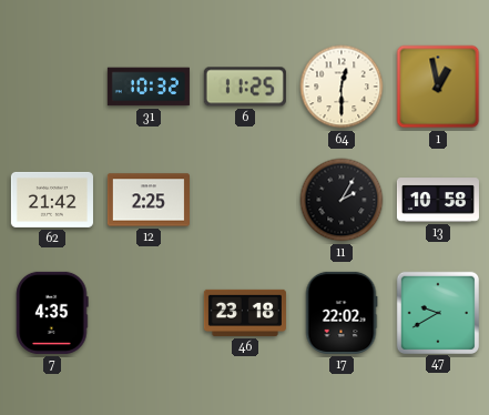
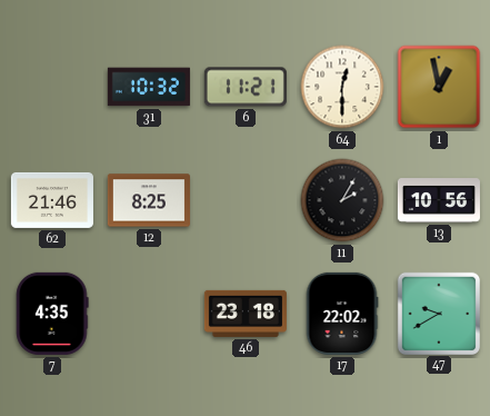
6: 11:25 -> 11:21
62: 21:42 -> 21:46
12: 2:25 -> 8:25
13: 10:58 -> 10:56
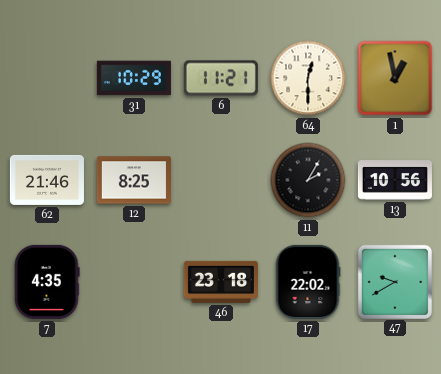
31: 10:32 -> 10:29
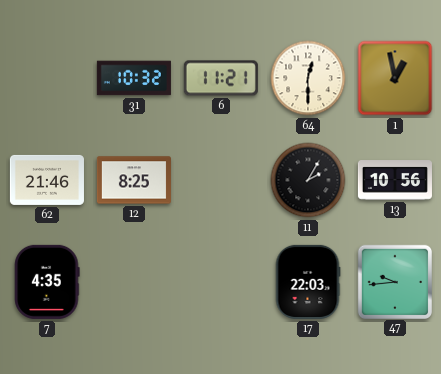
31: 10:29 -> 10:32
46: 23:18 -> none
17: 22:02 -> 22:03
47: 9:40 -> 9:44
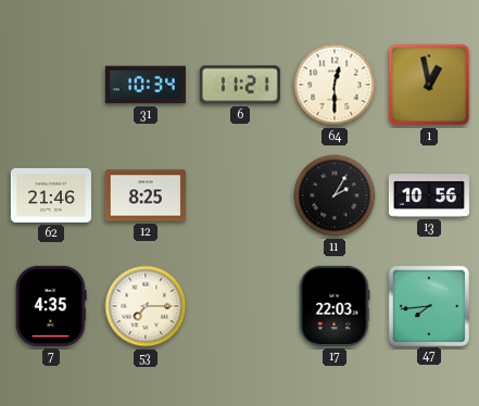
31: 10:32 -> 10:34
53: none -> 7:15
47: 9:44 -> 7:44
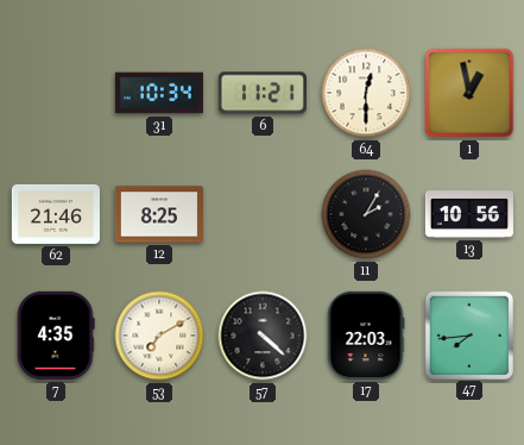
53: 7:15 -> 7:10
57: none -> 4:22
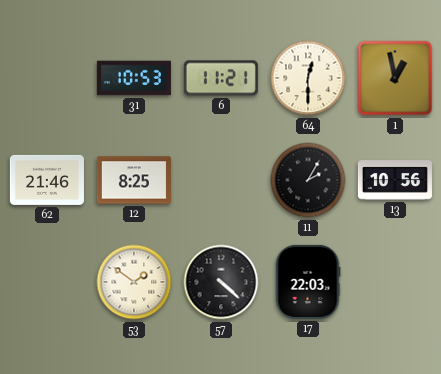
31: 10:34 -> 10:53
7: 4:35 -> none
53: 7:10 -> 1:51
47: 7:44 -> none
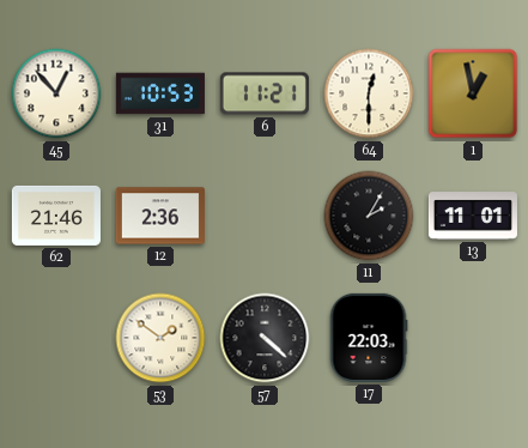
45: none -> 12:53
12: 8:25 -> 2:36
13: 10:56 -> 11:01
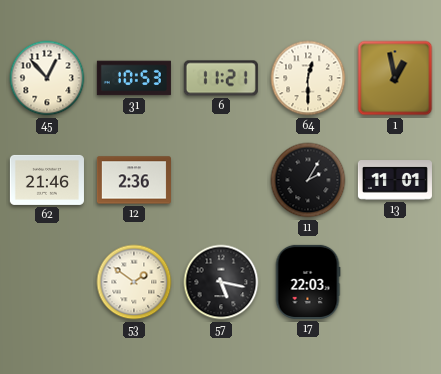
57: 4:22 -> 5:17
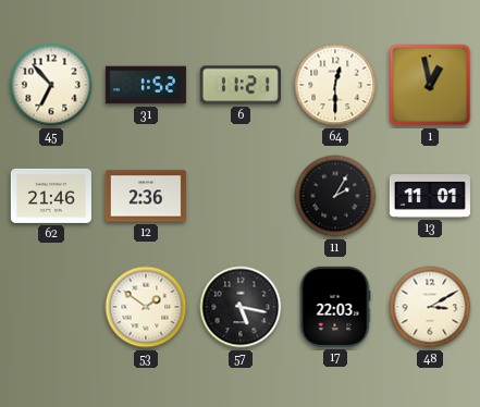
45: 12:53 -> 6:53
31: 10:53 -> 1:52
48: none -> 3:10
